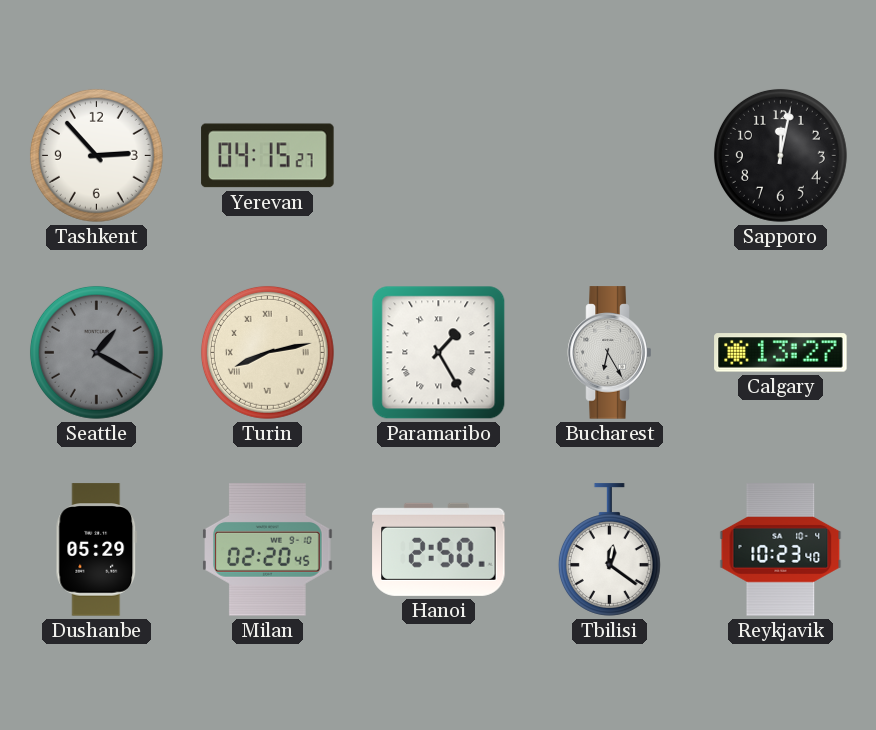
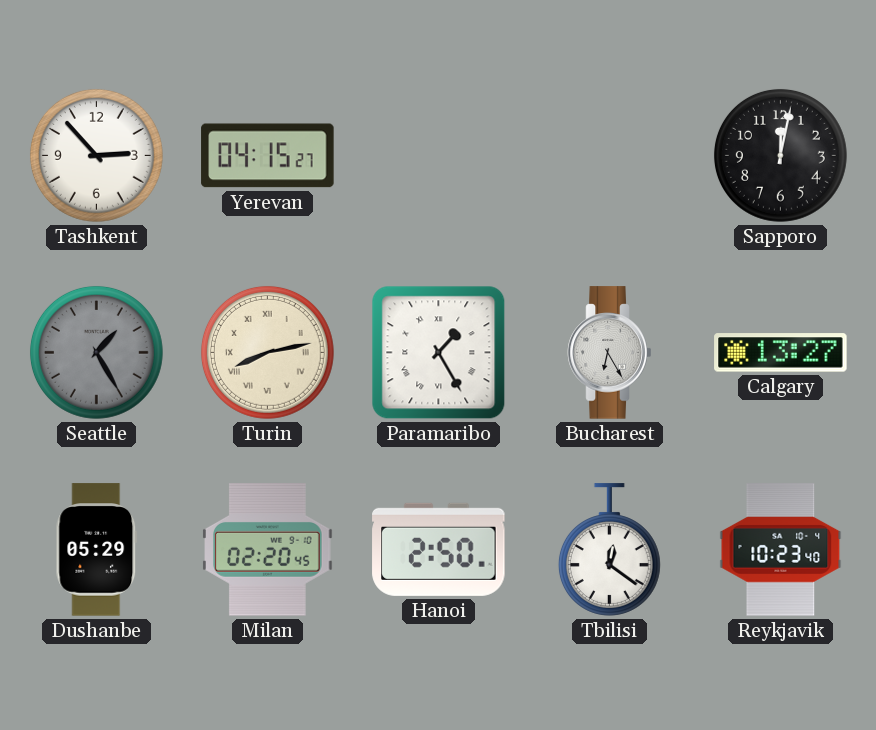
Seattle: 1:20 -> 1:25
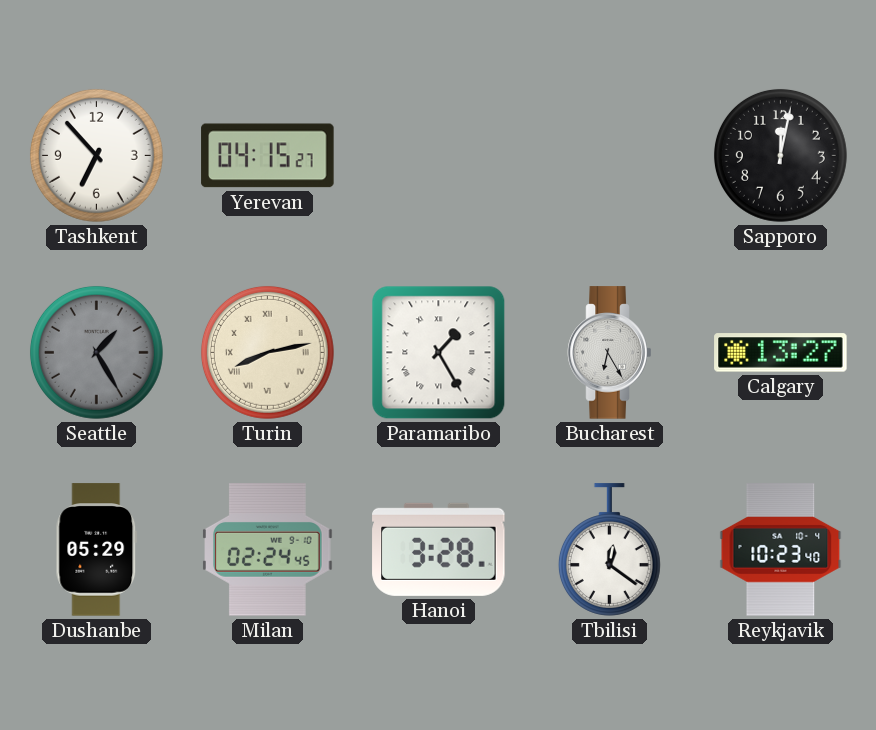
Tashkent: 2:53 -> 6:53
Milan: 02:20 -> 02:24
Hanoi: 2:50 -> 3:28
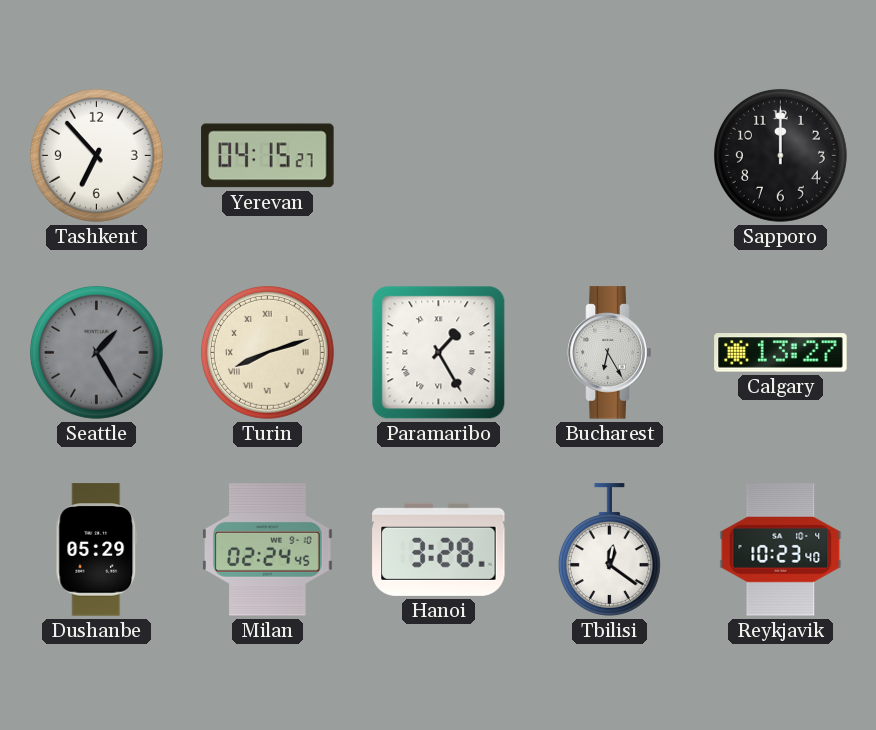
Sapporo: 12:02 -> 12:00
Turin: 8:13 -> 8:12
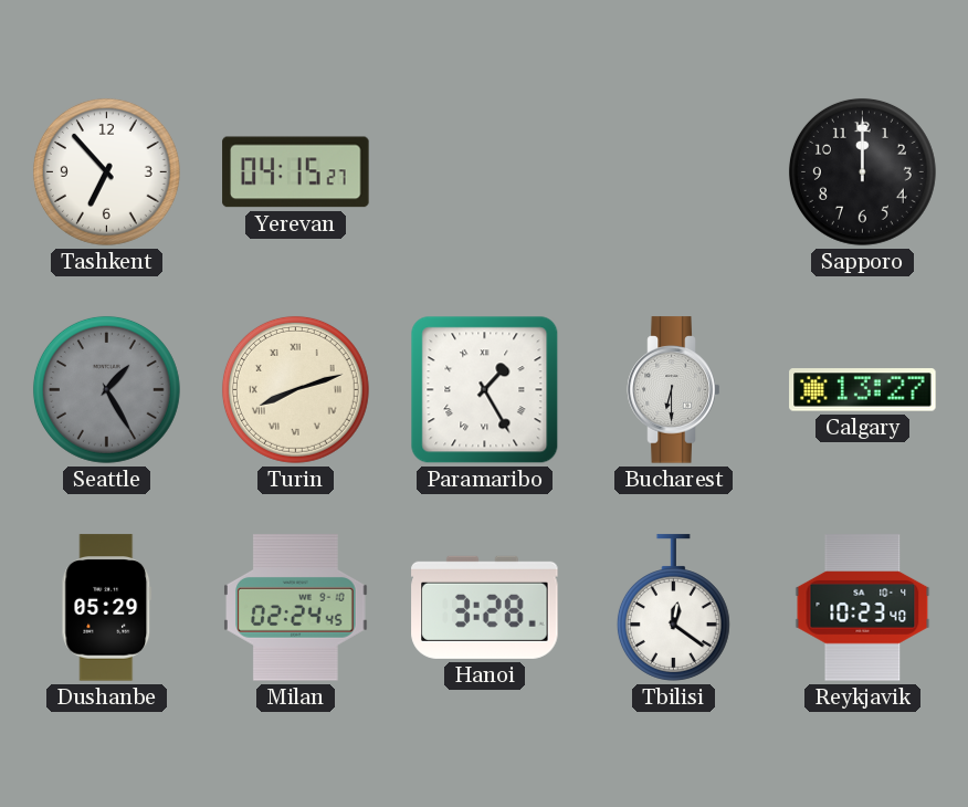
Bucharest: 6:25 -> 6:30
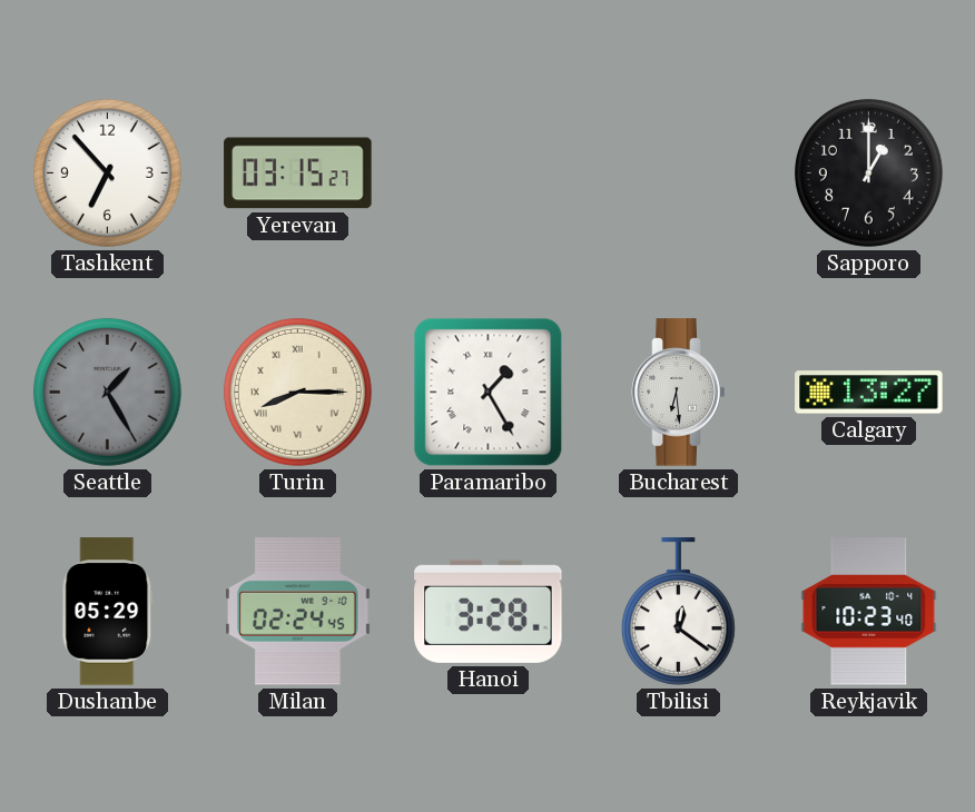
Yerevan: 04:15 -> 03:15
Sapporo: 12:00 -> 1:00
Turin: 8:12 -> 8:15
Bucharest: 6:30 -> 6:29
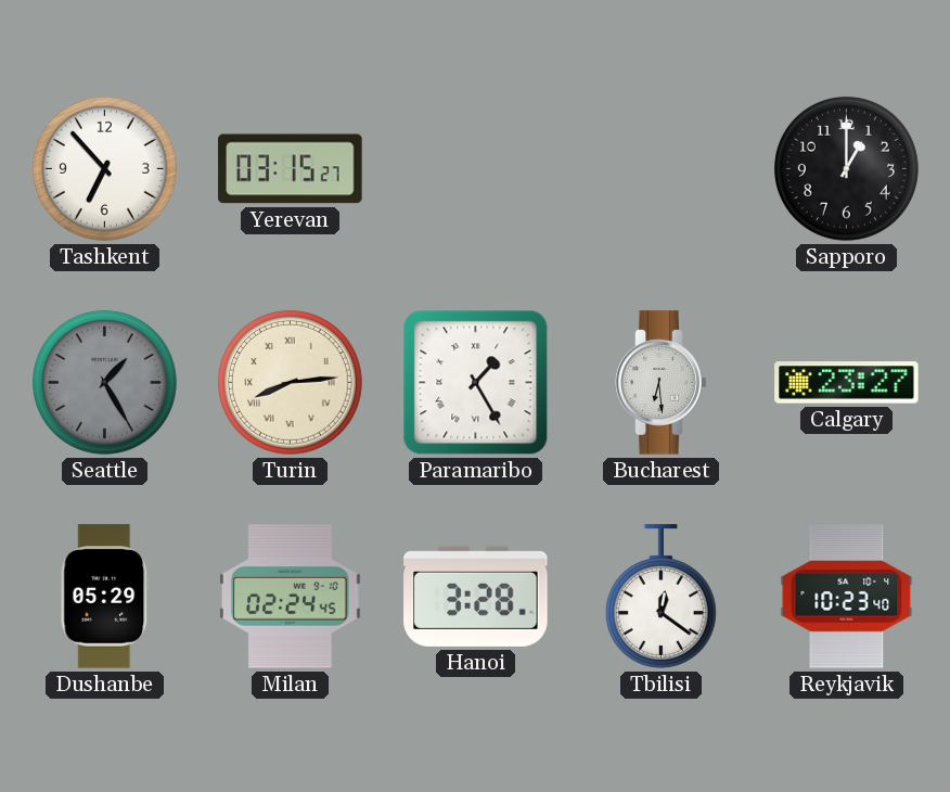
Turin: 8:15 -> 8:14
Calgary: 13:27 -> 23:27
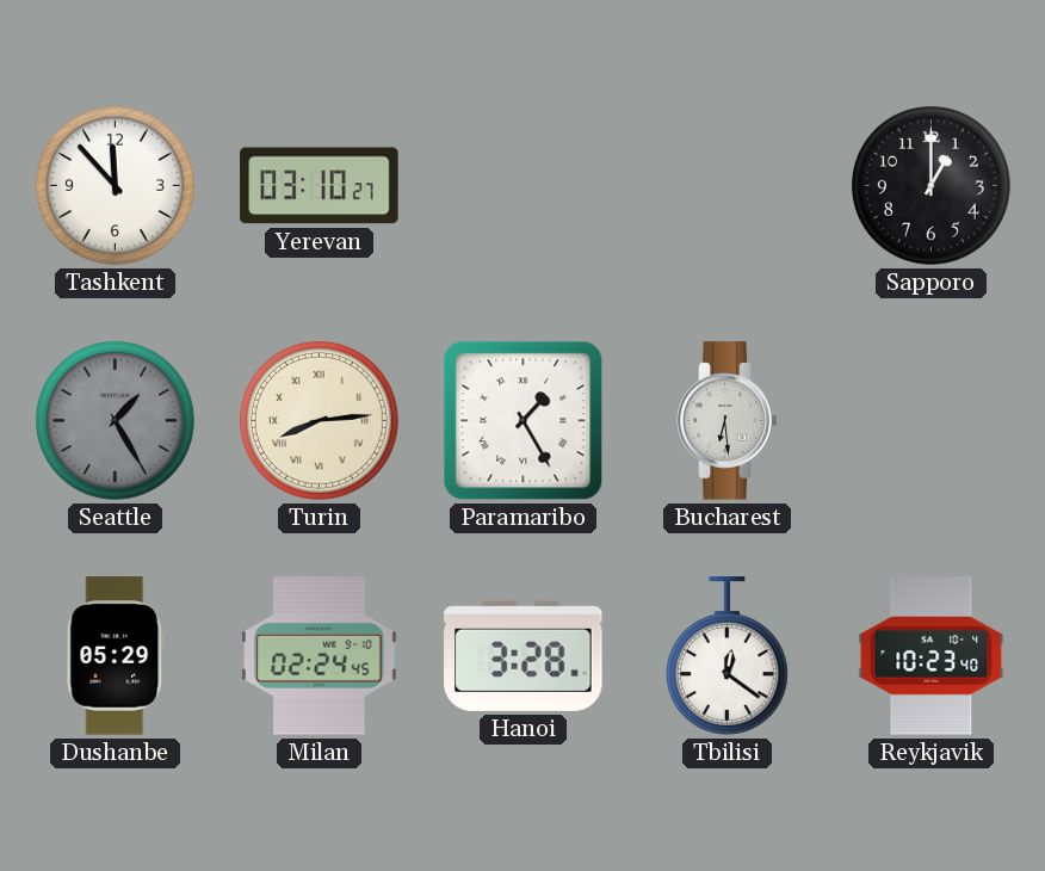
Tashkent: 6:53 -> 11:53
Yerevan: 03:15 -> 03:10
Calgary: 23:27 -> none
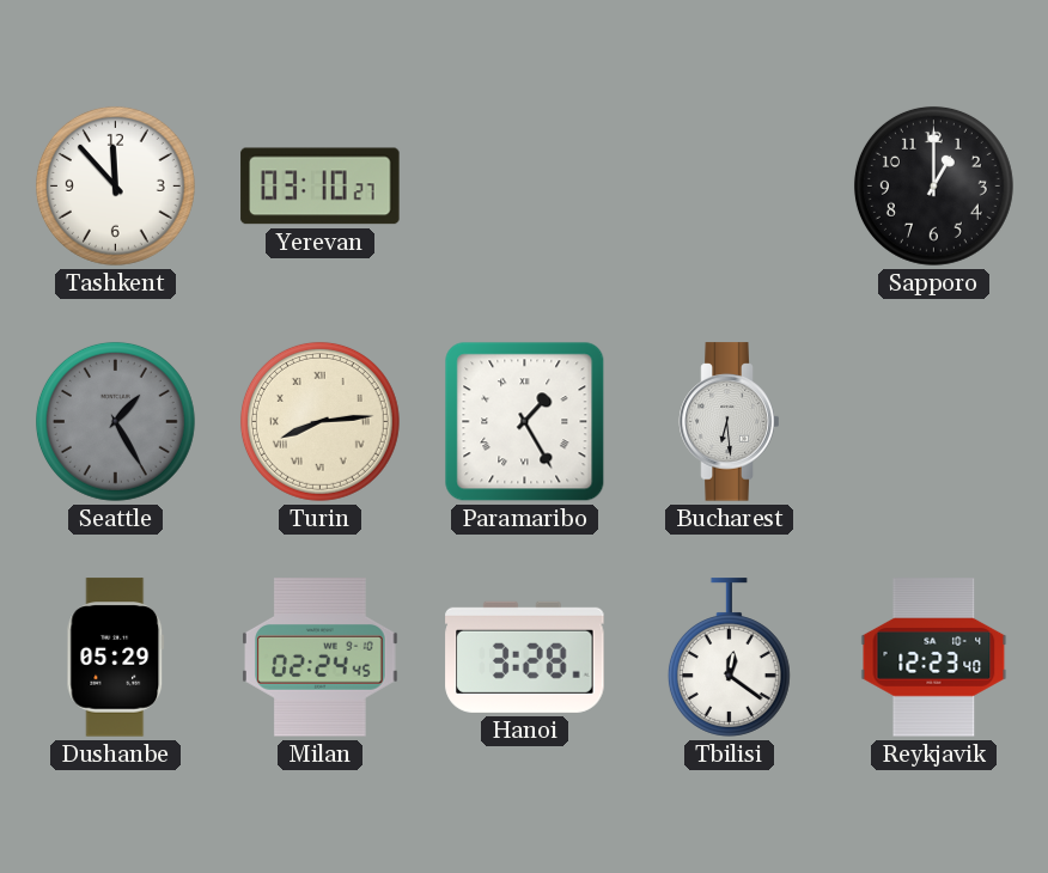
Reykjavik: 10:23 -> 12:23
